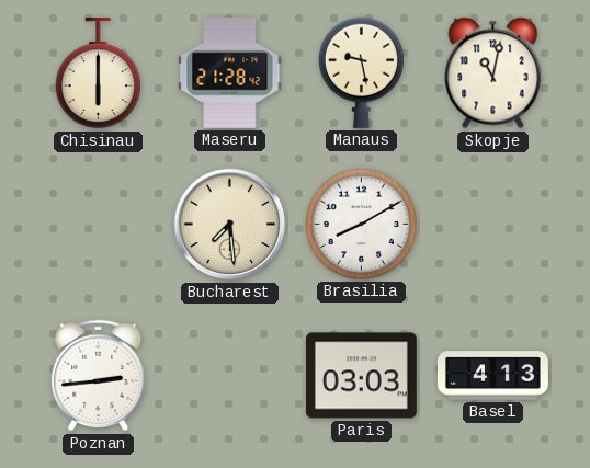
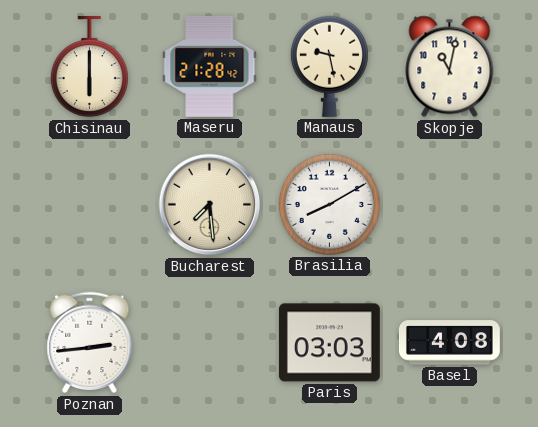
Basel: 4:13 -> 4:08
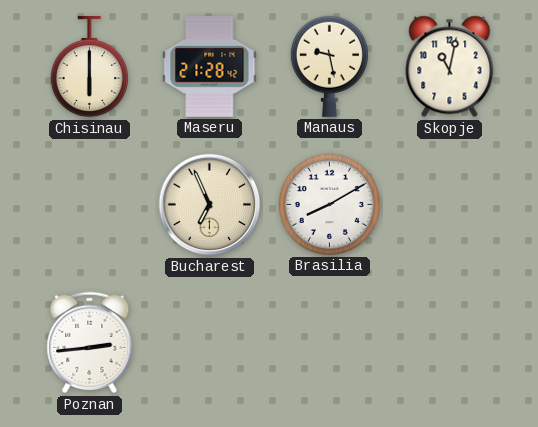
Bucharest: 7:29 -> 6:56
Paris: 03:03 -> none
Basel: 4:08 -> none
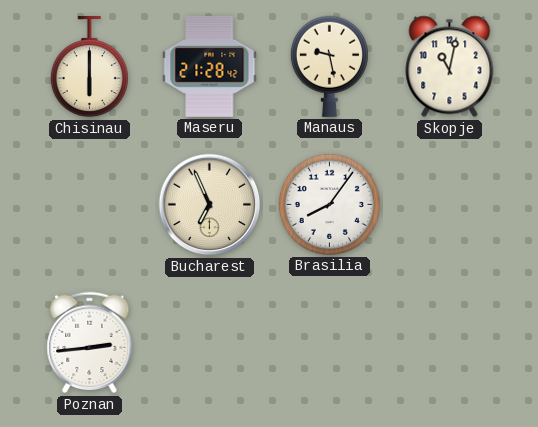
Brasilia: 8:10 -> 8:06
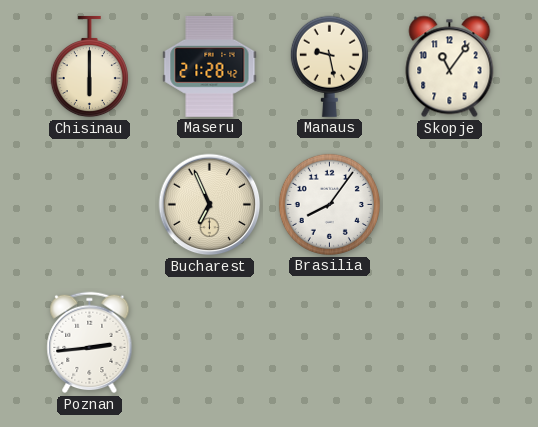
Skopje: 11:02 -> 11:06
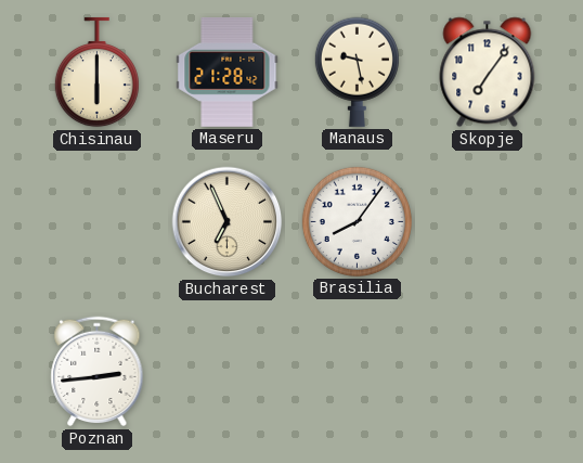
Skopje: 11:06 -> 7:06
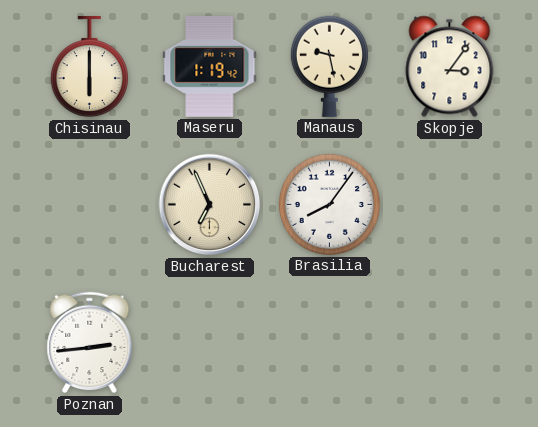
Maseru: 21:28 -> 1:19
Skopje: 7:06 -> 3:06
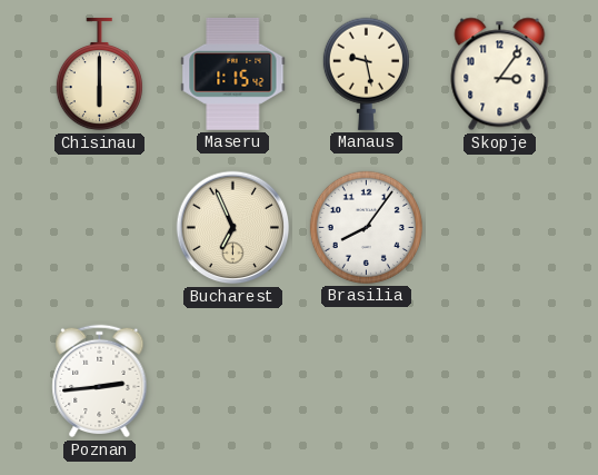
Maseru: 1:19 -> 1:15
